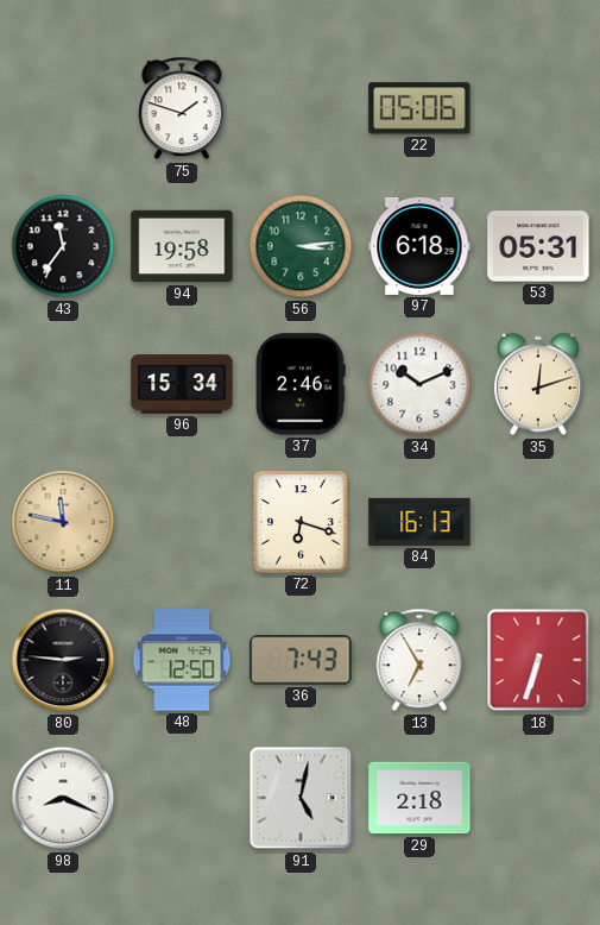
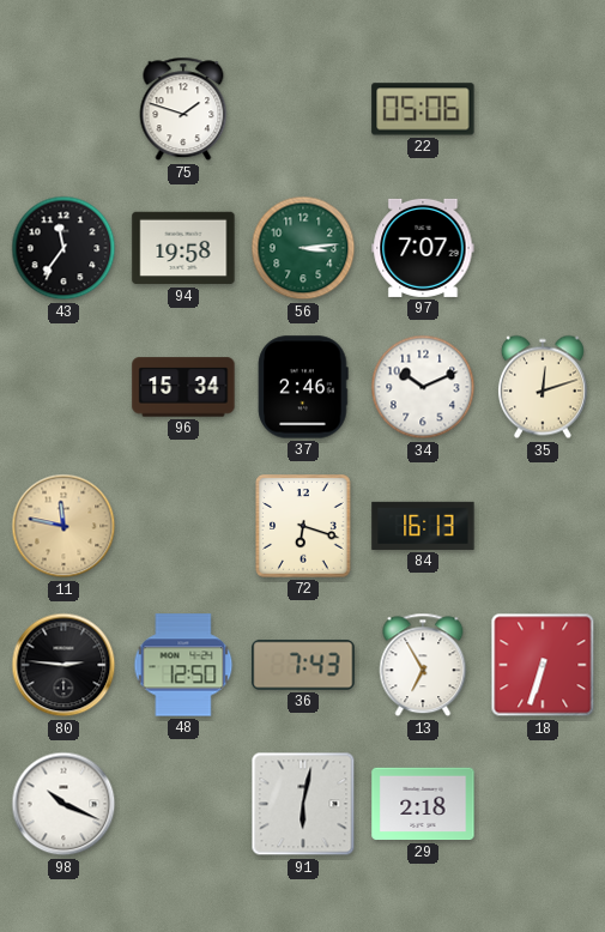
97: 6:18 -> 7:07
53: 05:31 -> none
98: 8:19 -> 10:19
91: 5:02 -> 6:02
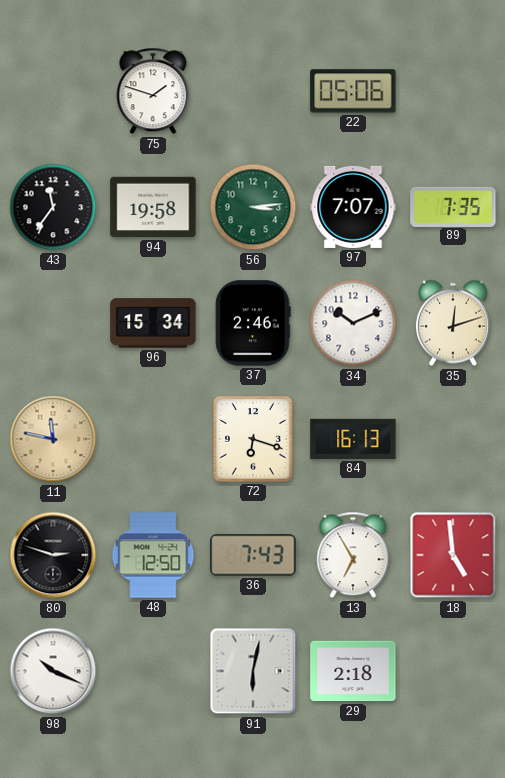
89: none -> 7:35
80: 2:46 -> 2:48
18: 6:33 -> 4:59
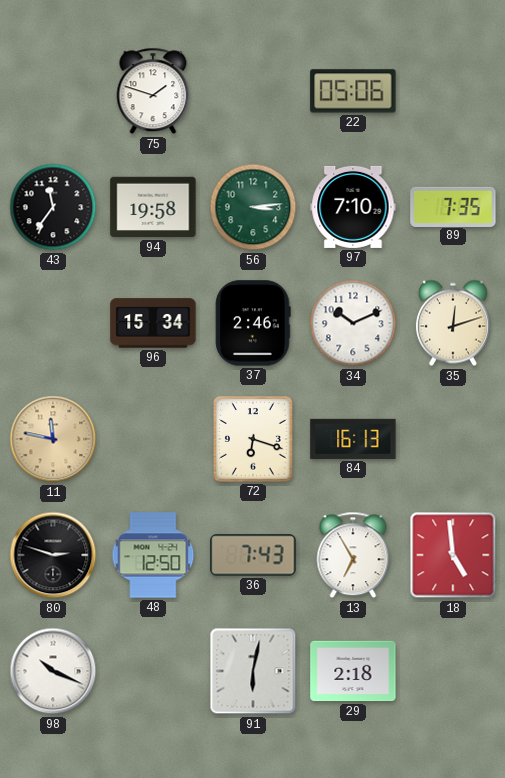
97: 7:07 -> 7:10
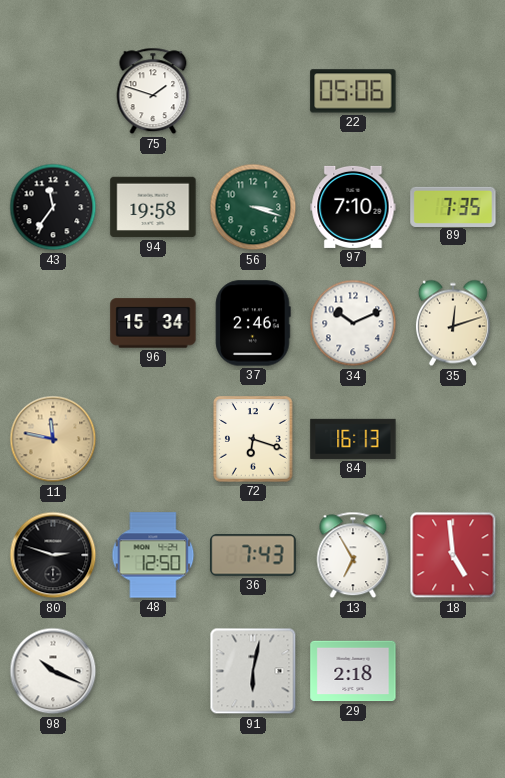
56: 3:14 -> 3:18
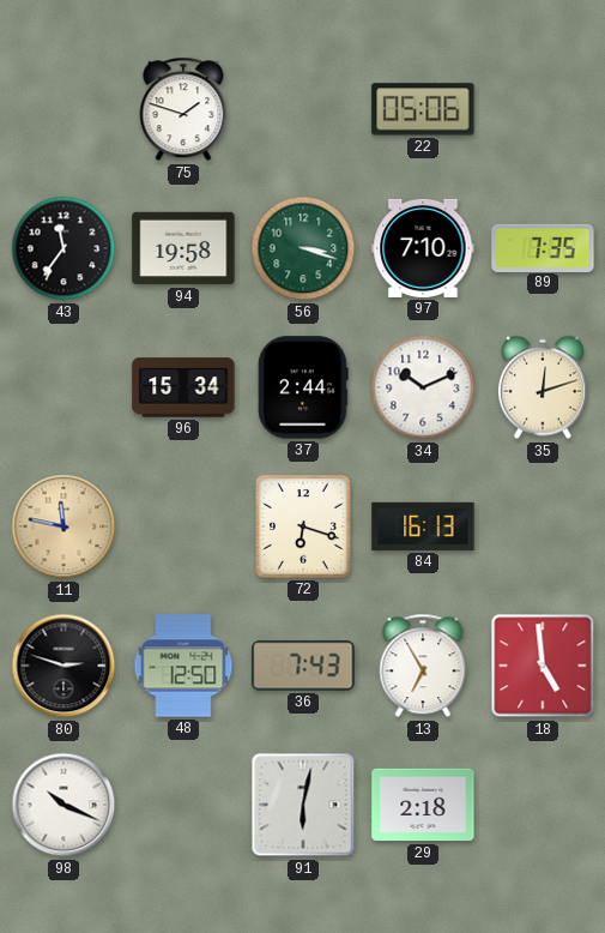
37: 2:46 -> 2:44
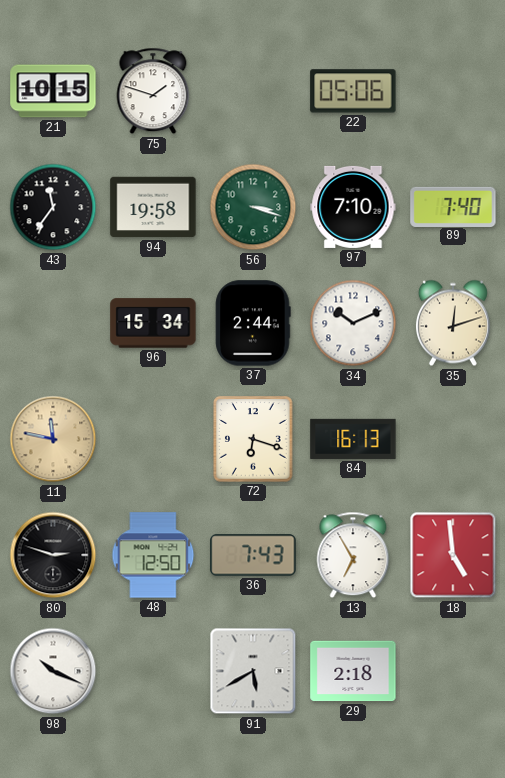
21: none -> 10:15
89: 7:35 -> 7:40
91: 6:02 -> 5:40
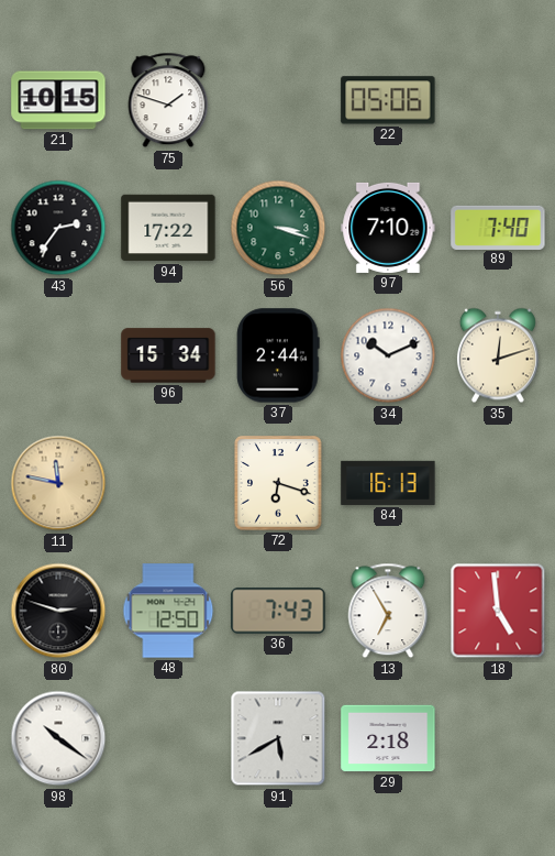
43: 11:36 -> 2:36
94: 19:58 -> 17:22
98: 10:19 -> 10:21
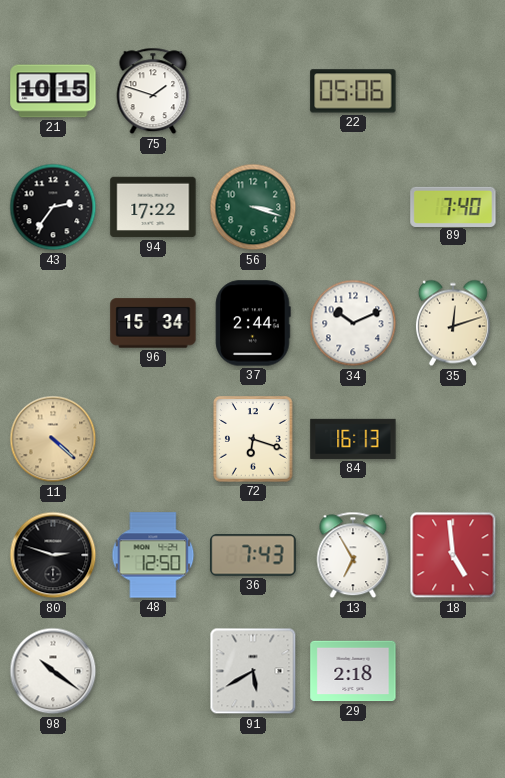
97: 7:10 -> none
11: 11:47 -> 4:22
